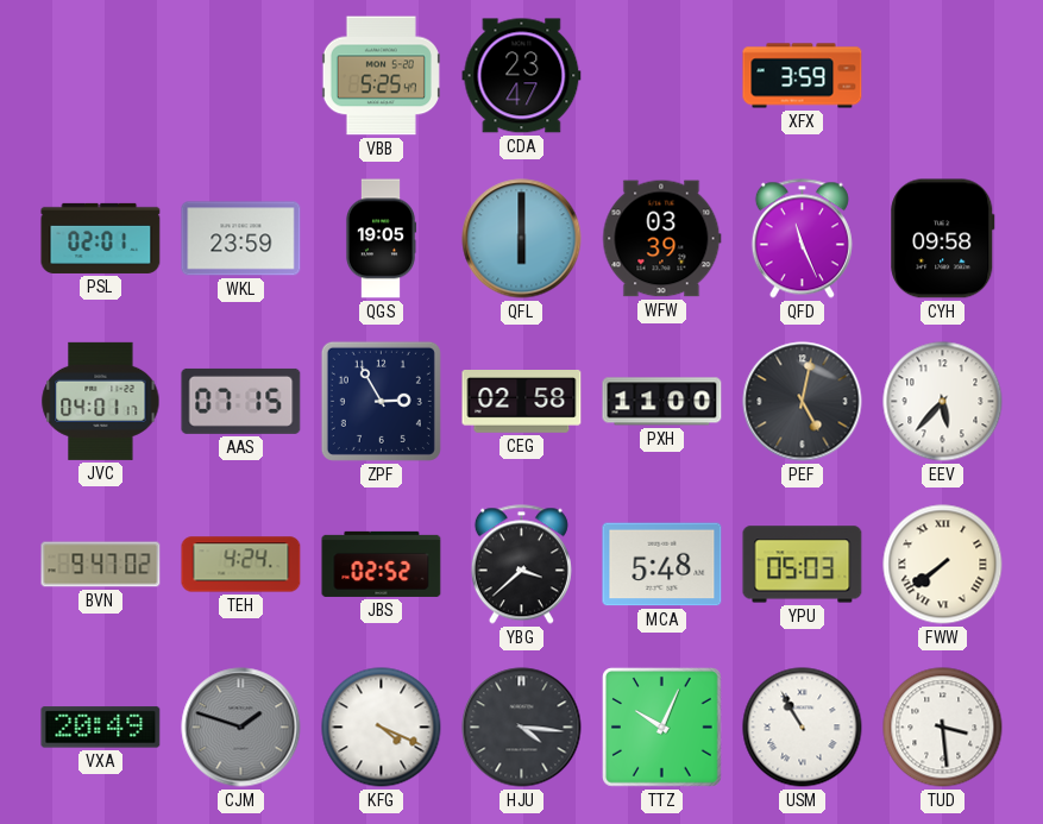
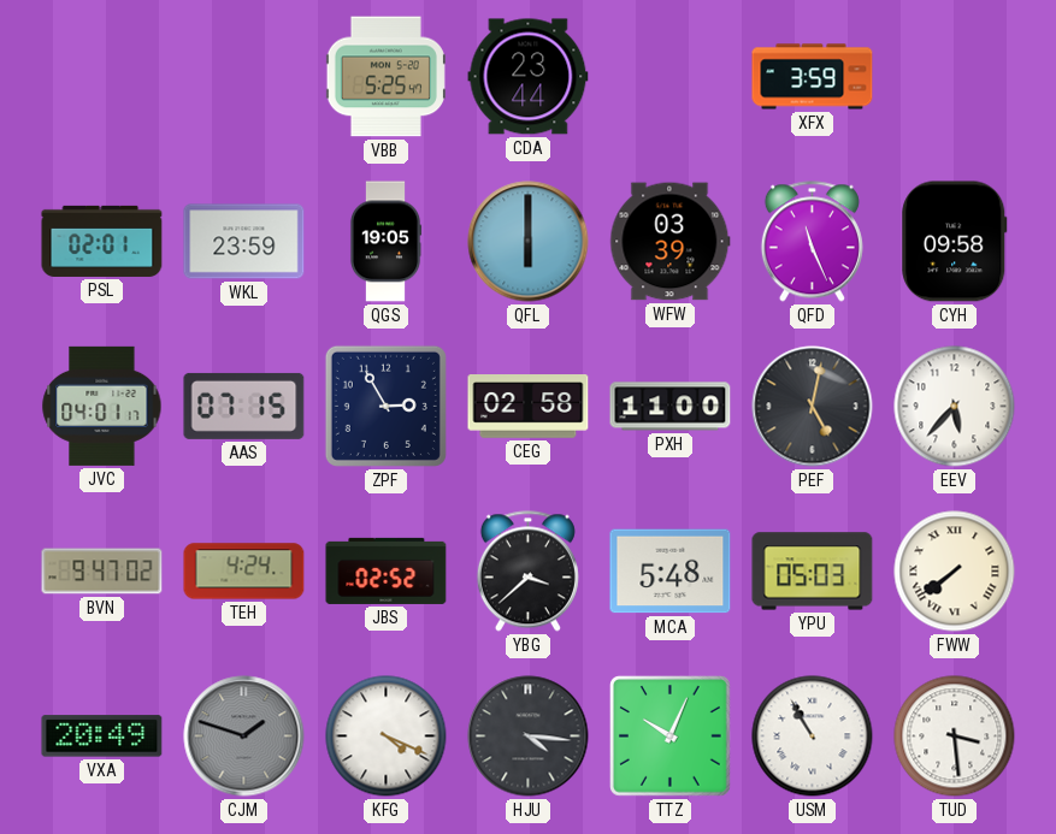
CDA: 23:47 -> 23:44
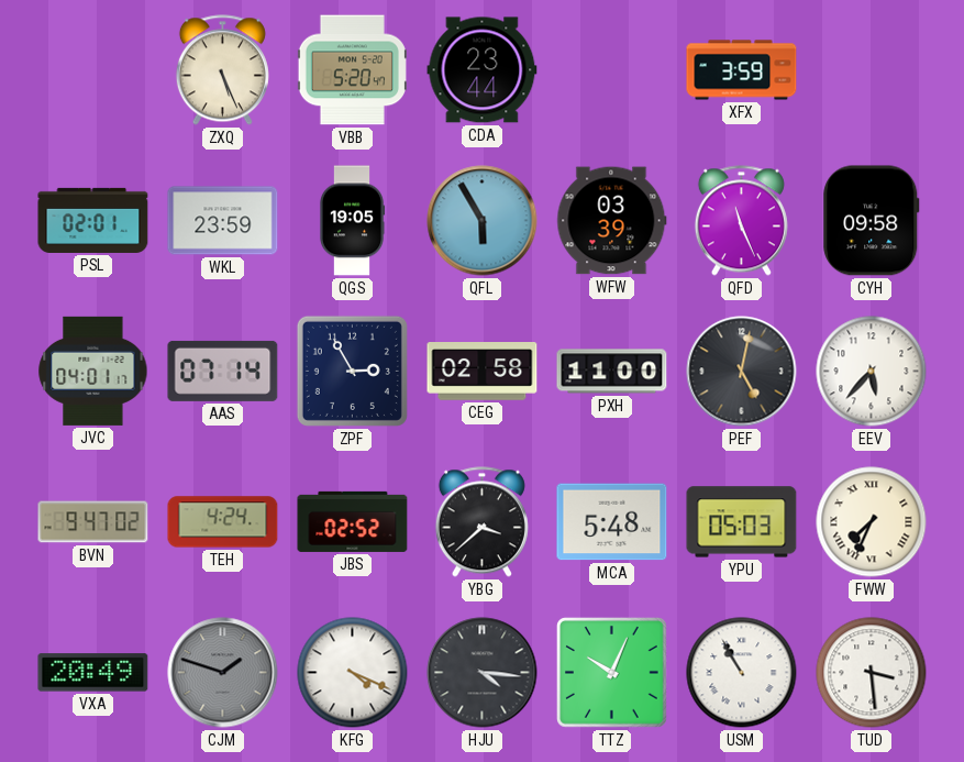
ZXQ: none -> 5:26
VBB: 5:25 -> 5:20
QFL: 6:00 -> 5:55
AAS: 07:15 -> 07:14
FWW: 7:39 -> 7:34
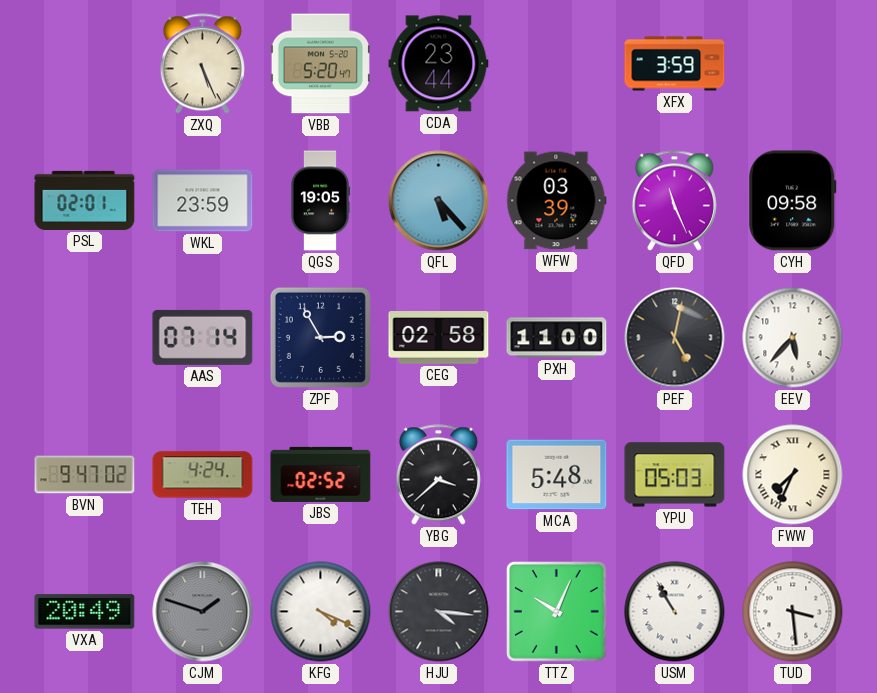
QFL: 5:55 -> 5:23
JVC: 04:01 -> none
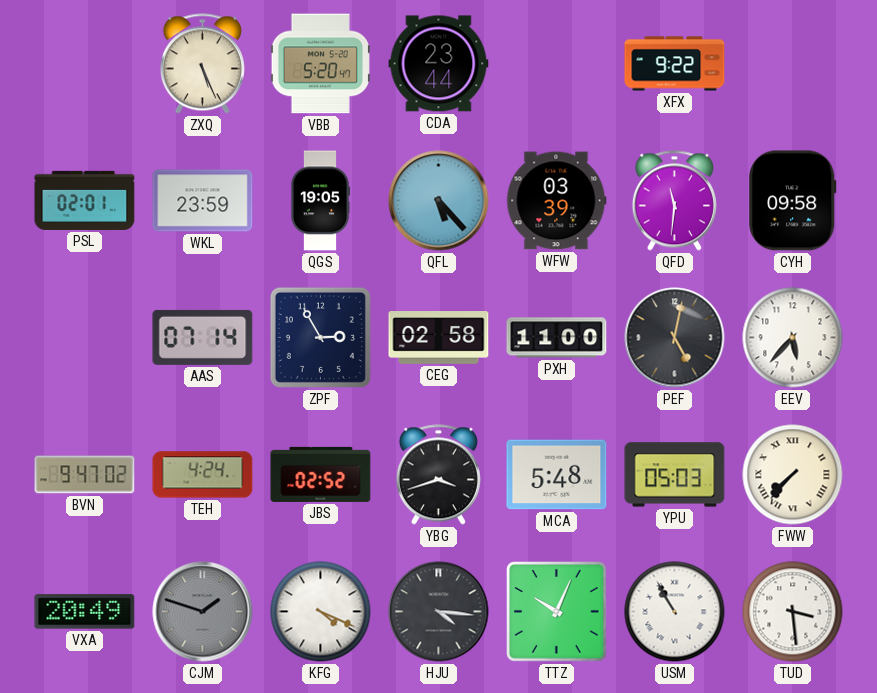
XFX: 3:59 -> 9:22
QFD: 11:26 -> 11:31
YBG: 3:38 -> 3:42
FWW: 7:34 -> 7:37
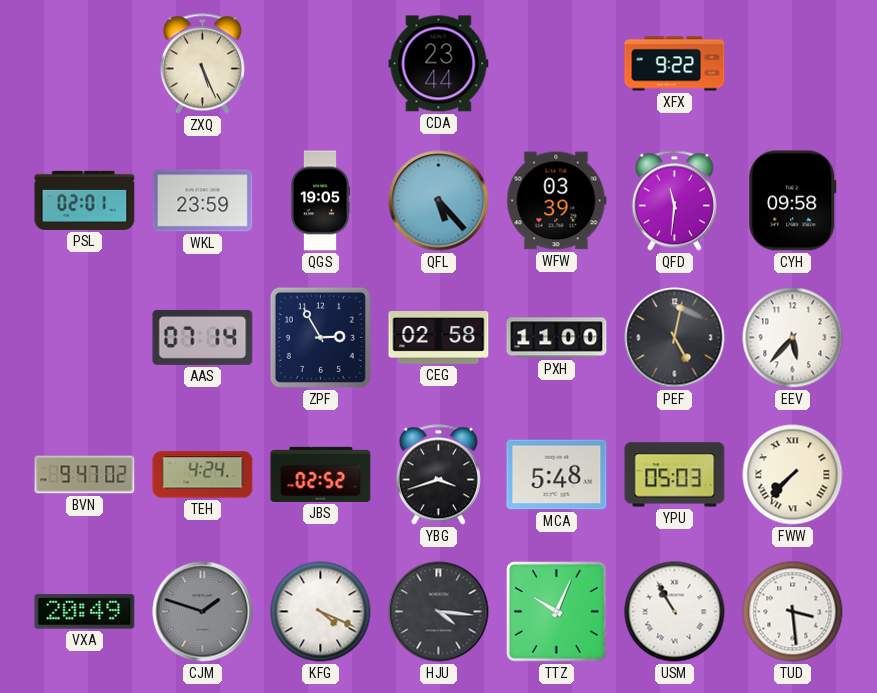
VBB: 5:20 -> none
